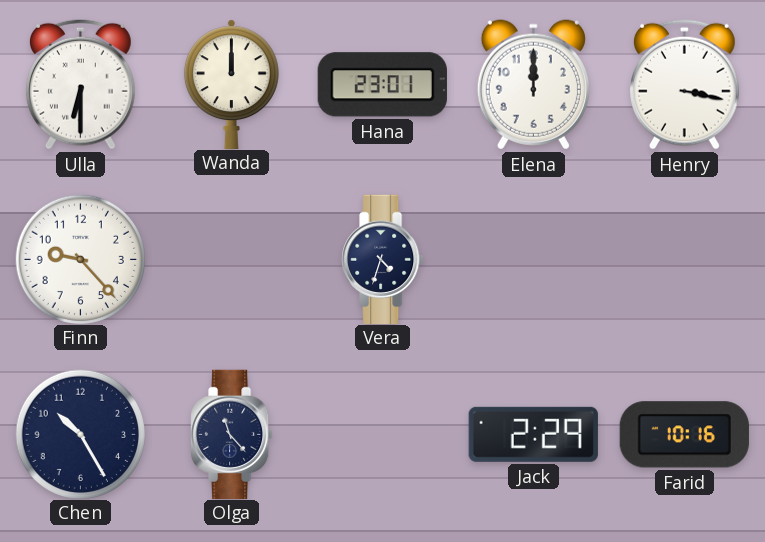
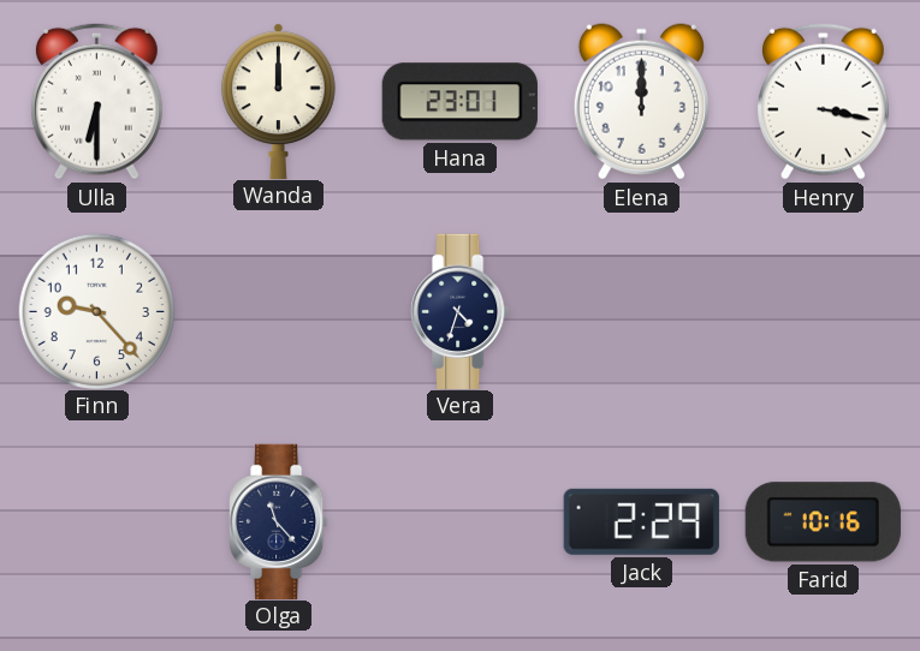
Chen: 10:25 -> none
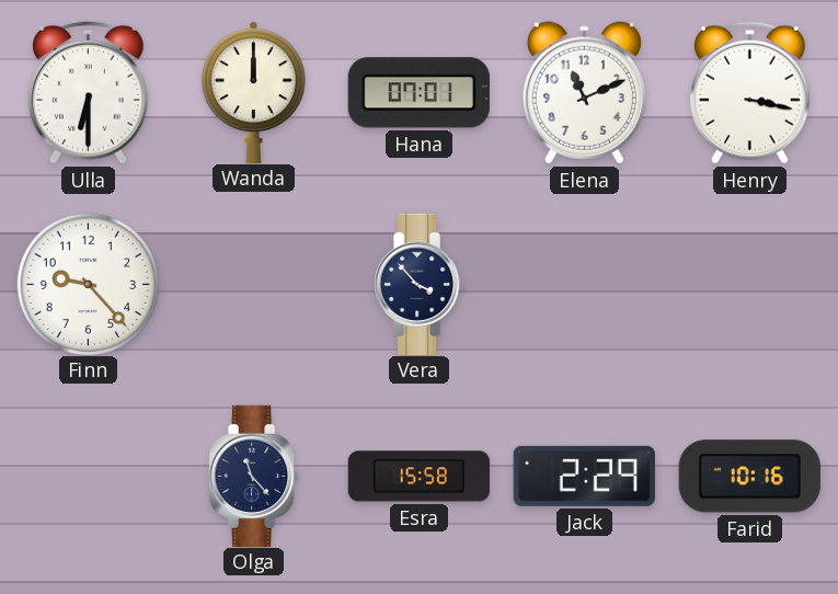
Hana: 23:01 -> 07:01
Elena: 12:00 -> 11:11
Vera: 4:33 -> 3:53
Esra: none -> 15:58
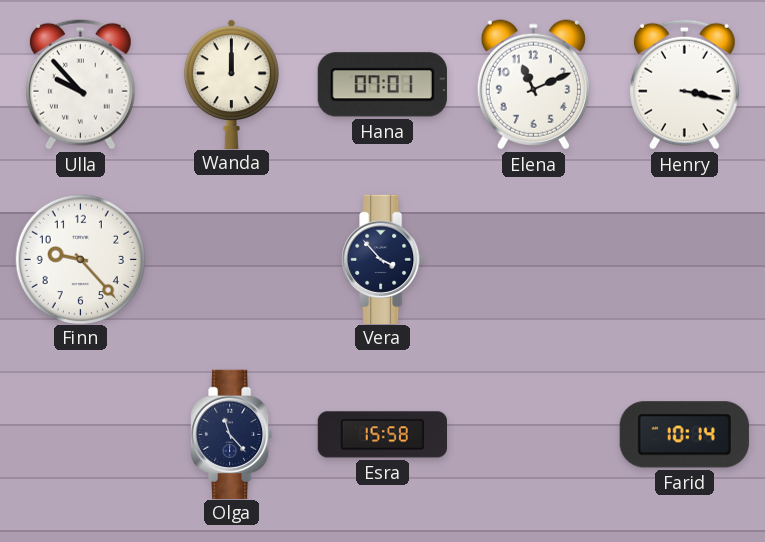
Ulla: 6:30 -> 9:53
Jack: 2:29 -> none
Farid: 10:16 -> 10:14
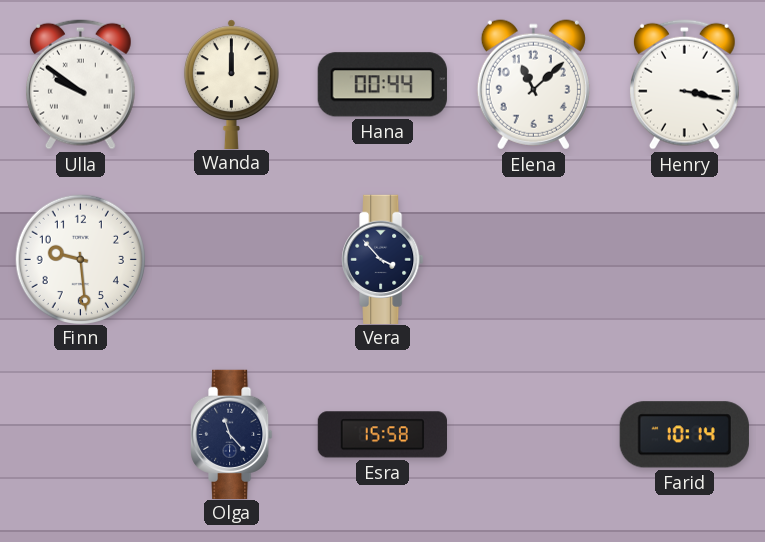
Ulla: 9:53 -> 9:51
Hana: 07:01 -> 00:44
Elena: 11:11 -> 11:08
Finn: 9:23 -> 9:29
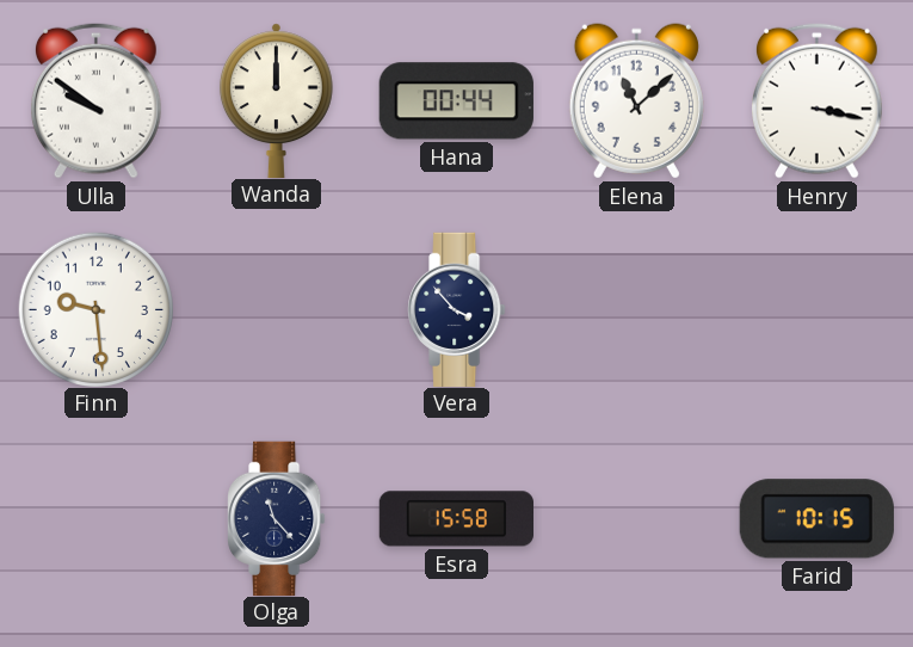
Farid: 10:14 -> 10:15
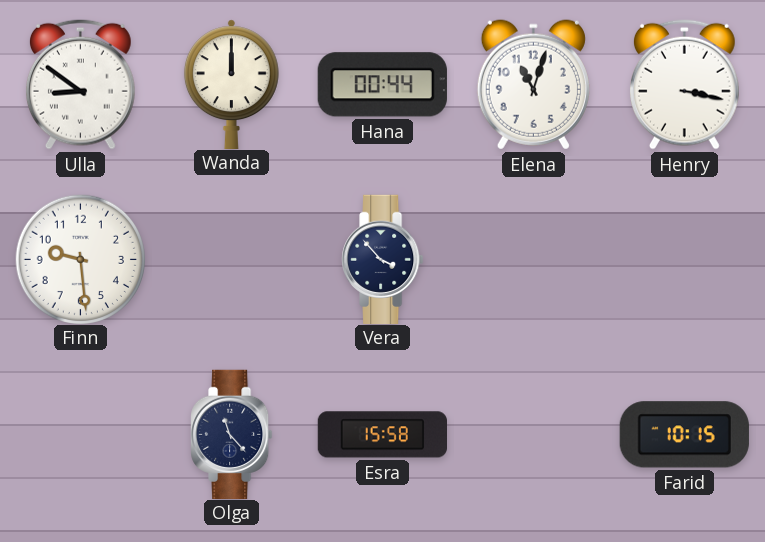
Ulla: 9:51 -> 8:51
Elena: 11:08 -> 11:03
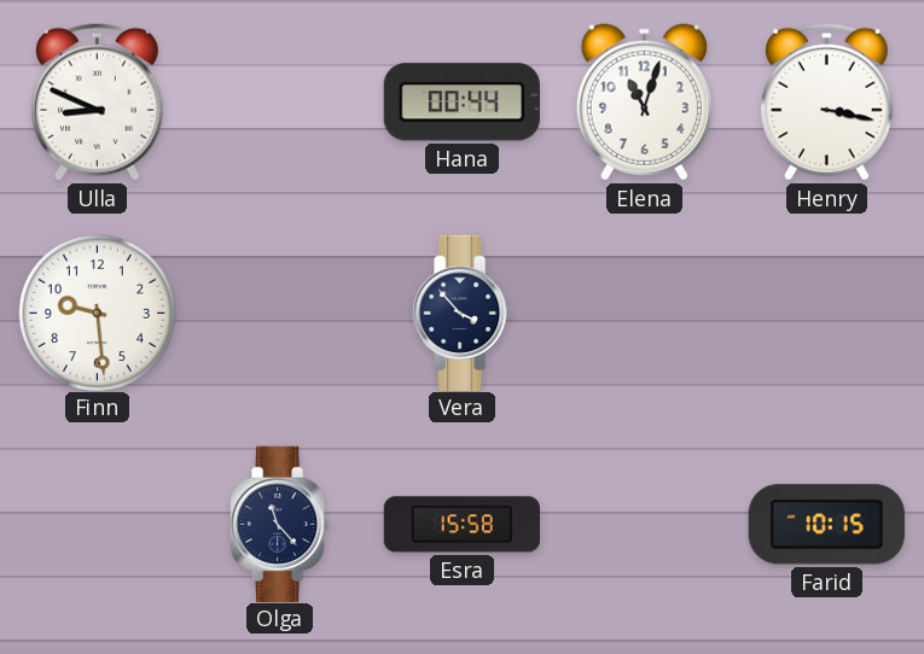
Ulla: 8:51 -> 8:49
Wanda: 12:00 -> none
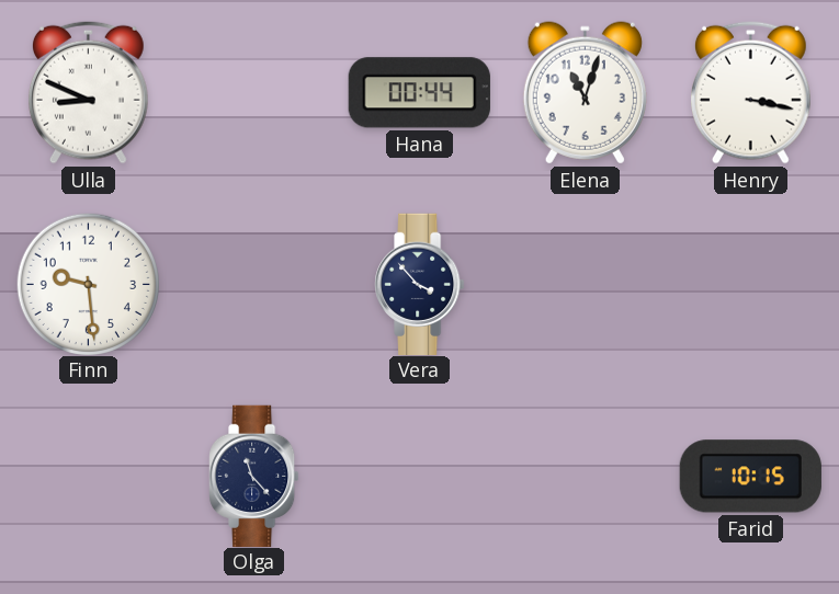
Esra: 15:58 -> none
